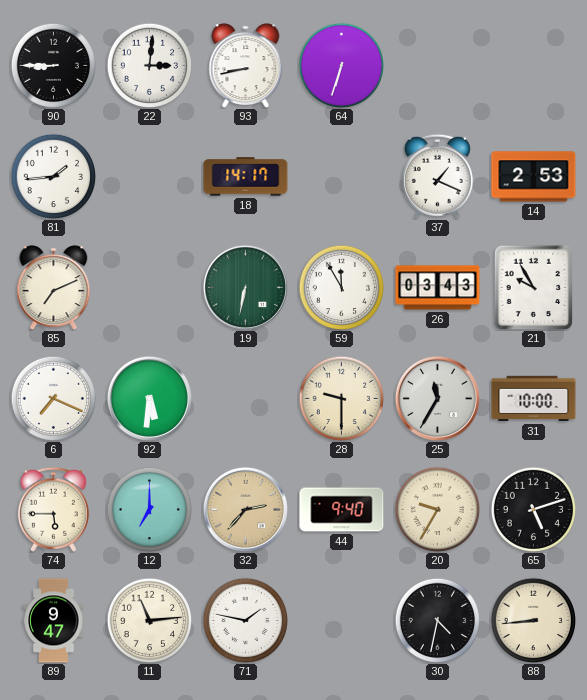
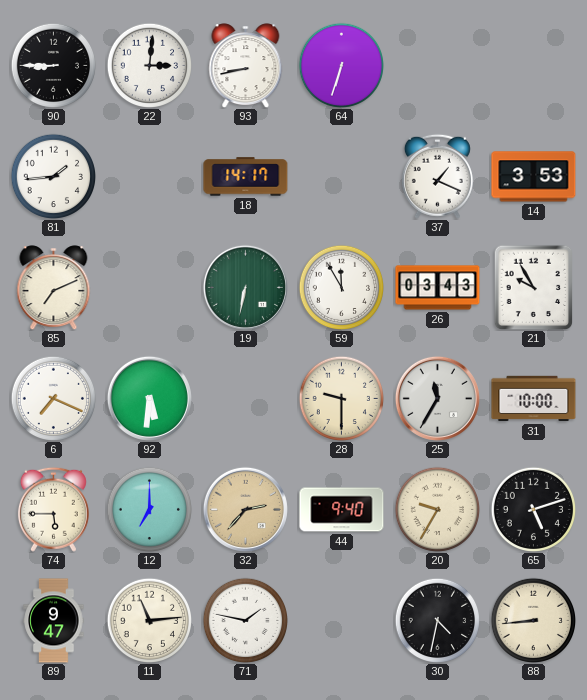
14: 2:53 -> 3:53
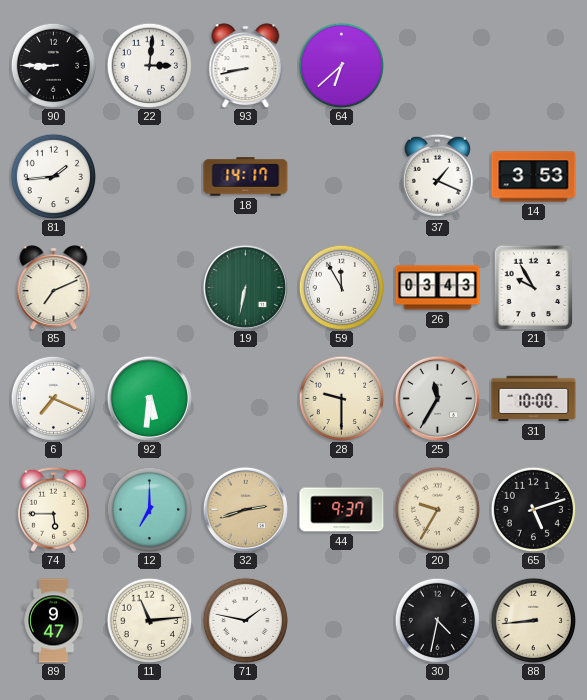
64: 6:33 -> 6:38
32: 2:37 -> 2:42
44: 9:40 -> 9:37
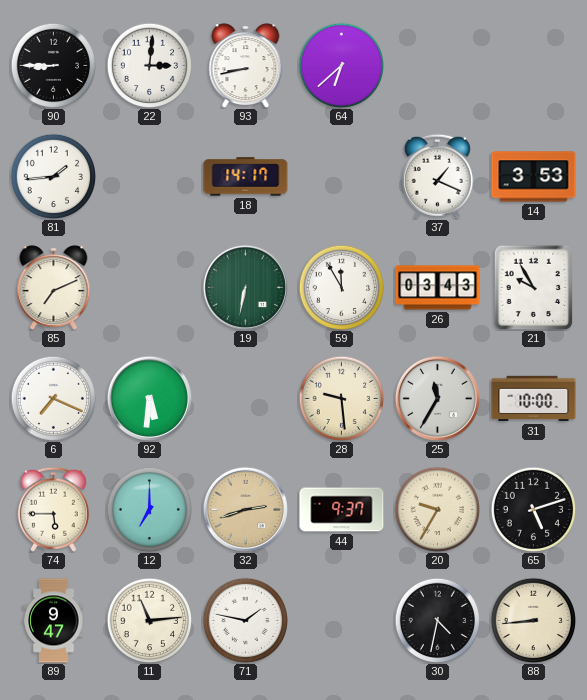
28: 9:30 -> 9:29
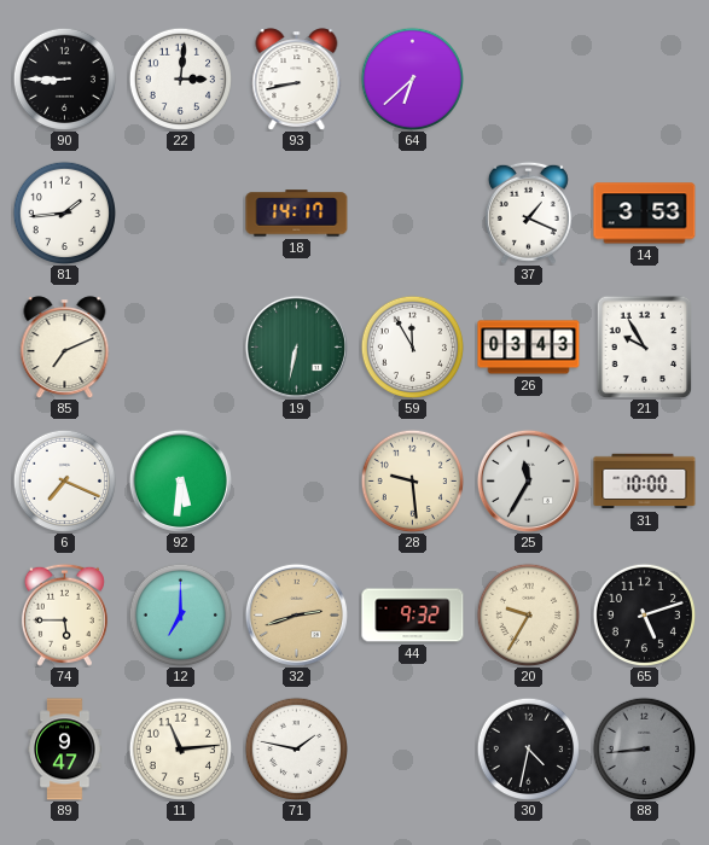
44: 9:37 -> 9:32
88 dial: cream -> grey
